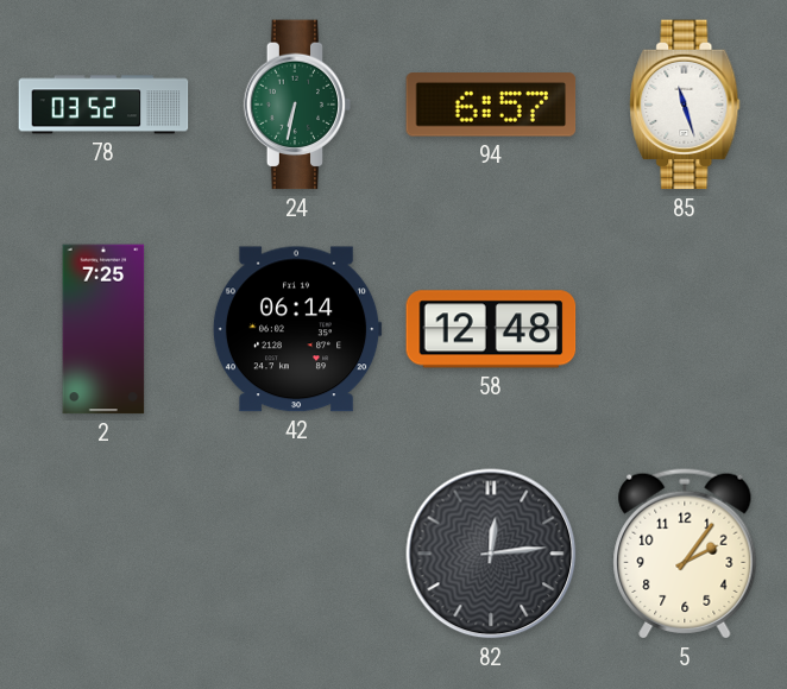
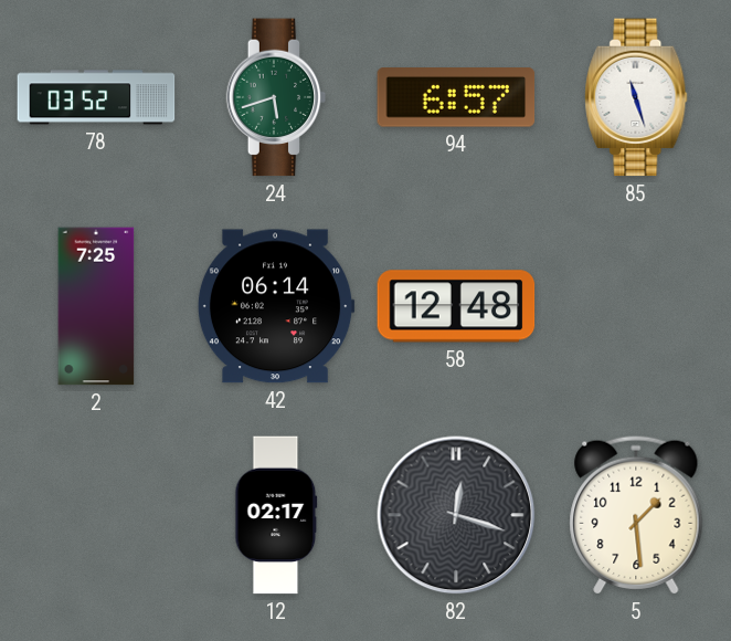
24: 6:32 -> 5:42
12: none -> 02:17
82: 12:14 -> 12:18
5: 2:06 -> 1:29
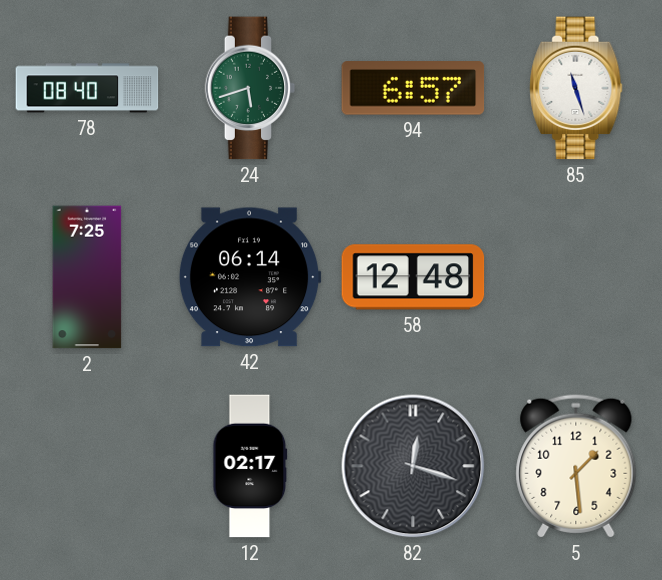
78: 03:52 -> 08:40
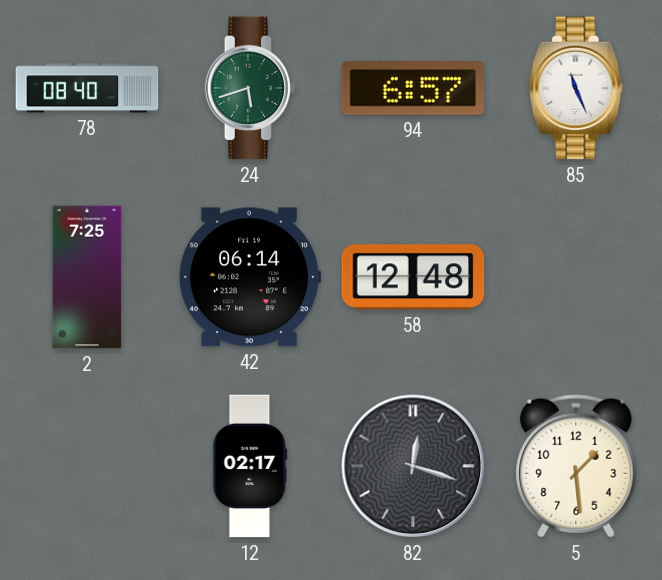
85: 11:27 -> 11:26
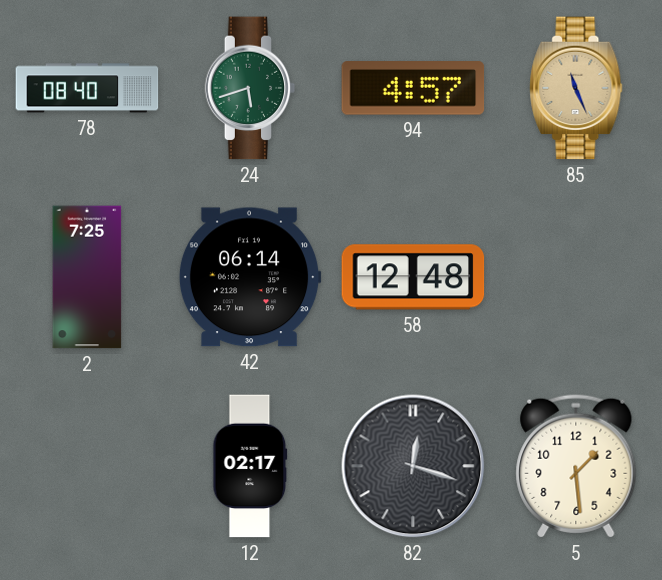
94: 6:57 -> 4:57
85 dial: white -> champagne
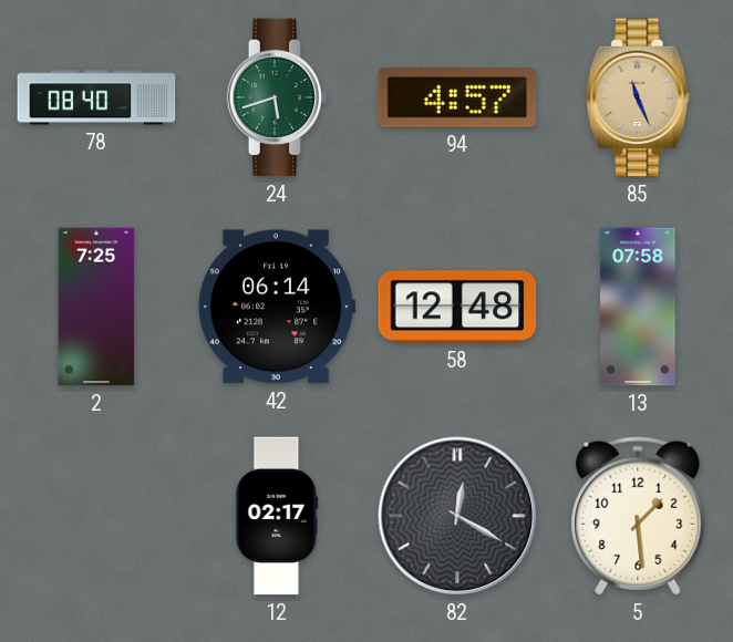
13: none -> 07:58
82: 12:18 -> 12:20
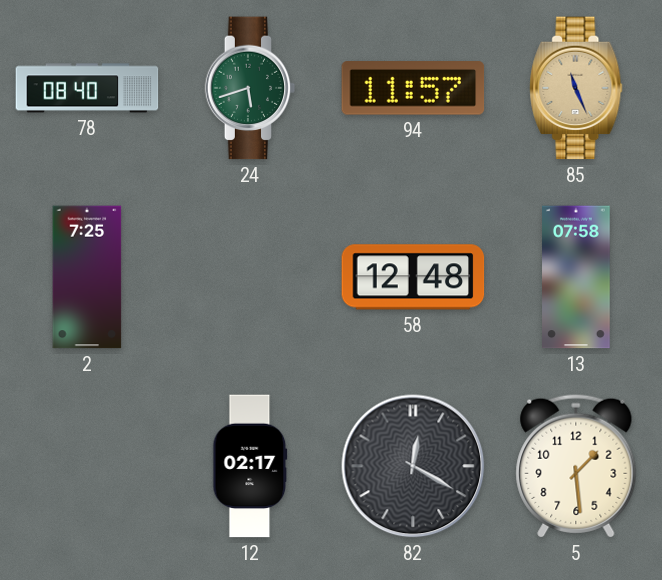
94: 4:57 -> 11:57
42: 06:14 -> none
